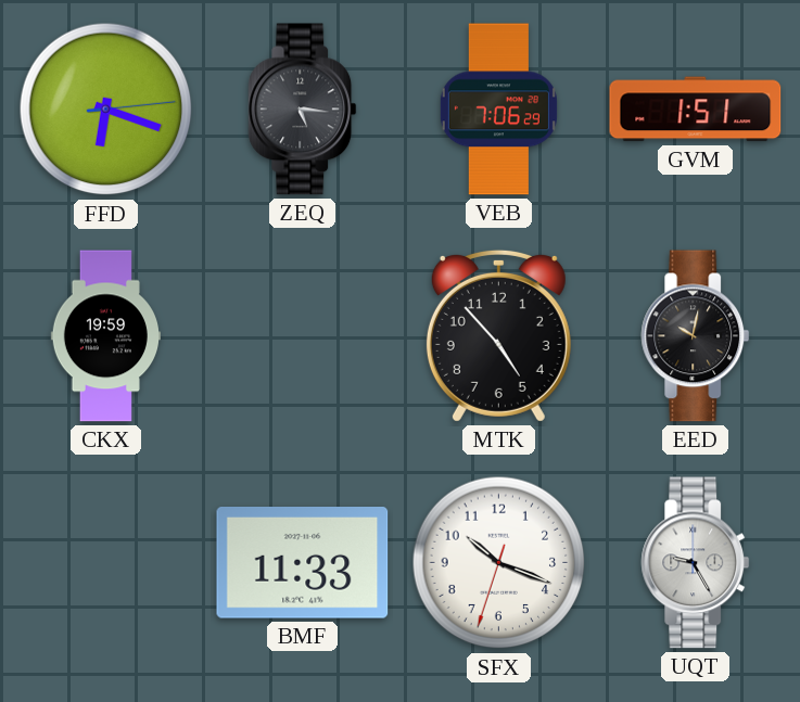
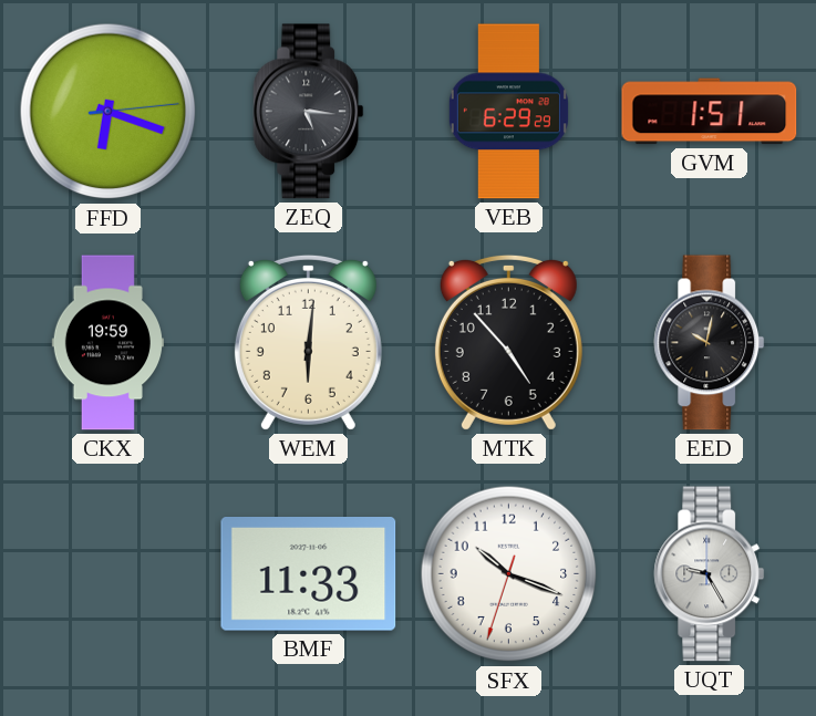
VEB: 7:06 -> 6:29
WEM: none -> 6:01
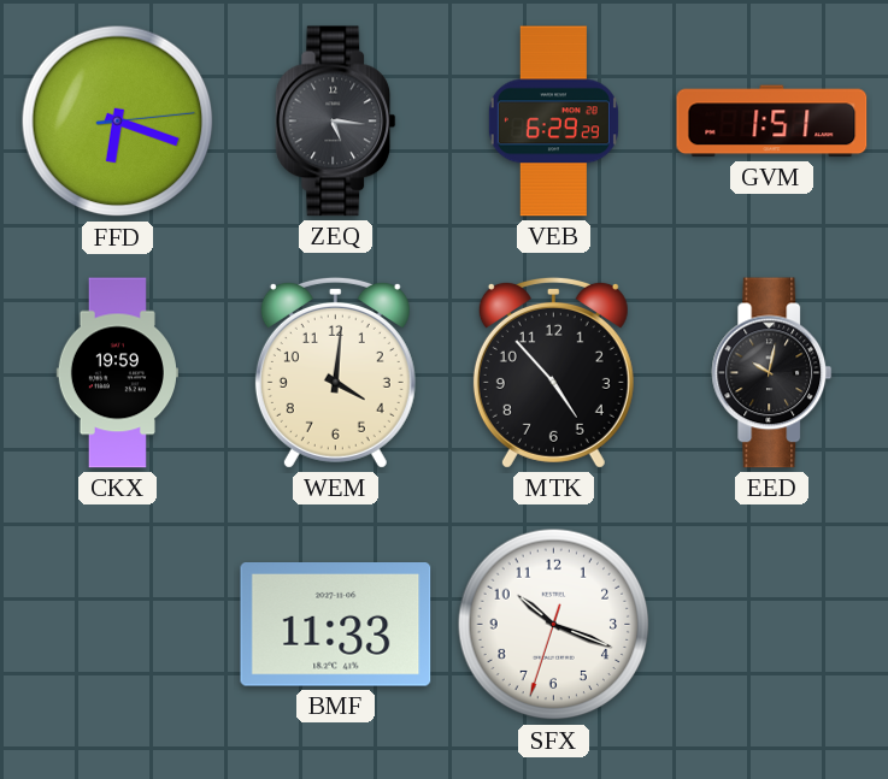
WEM: 6:01 -> 4:01
UQT: 9:25 -> none
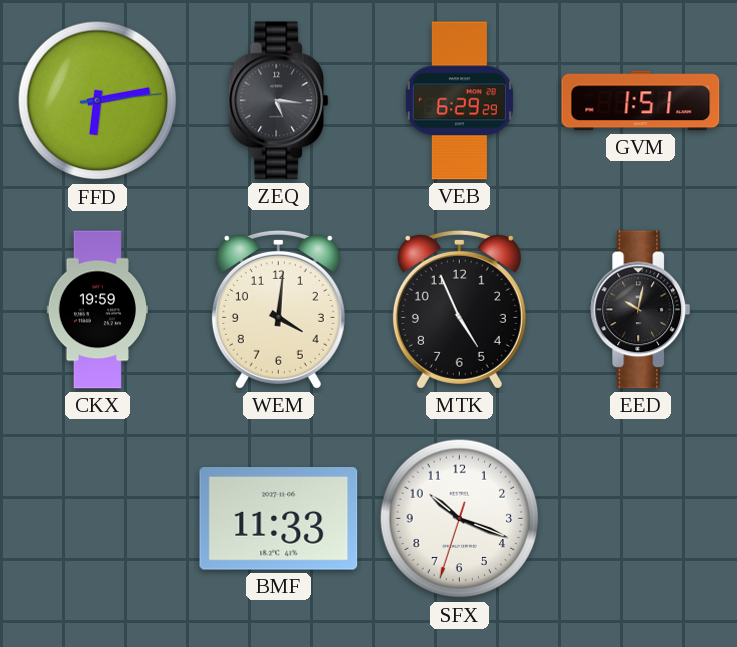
FFD: 6:18 -> 6:13
MTK: 4:53 -> 4:56
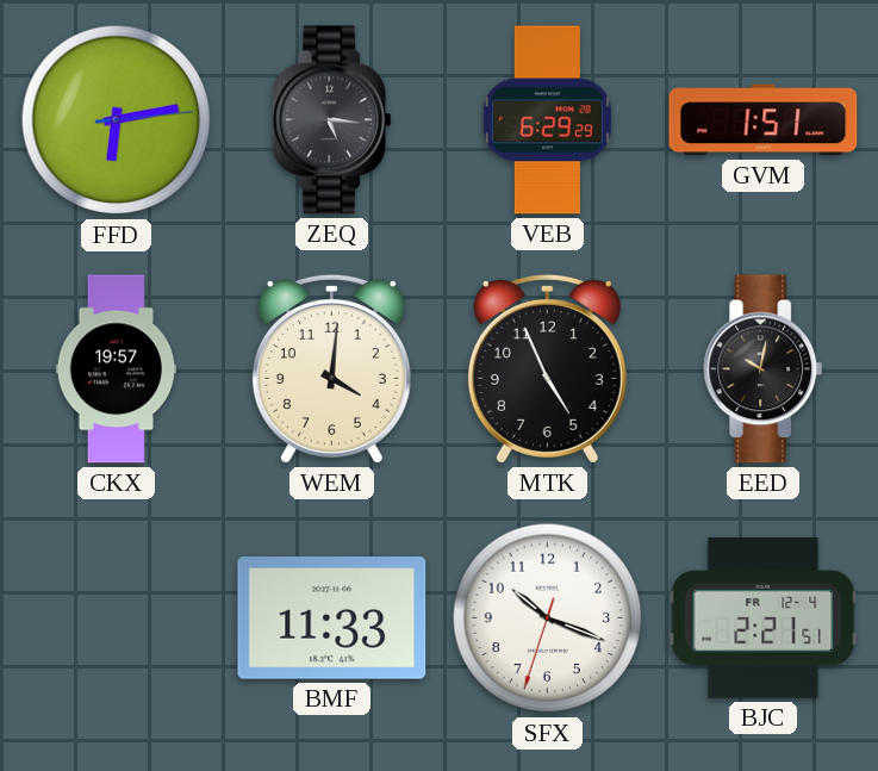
CKX: 19:59 -> 19:57
BJC: none -> 2:21
